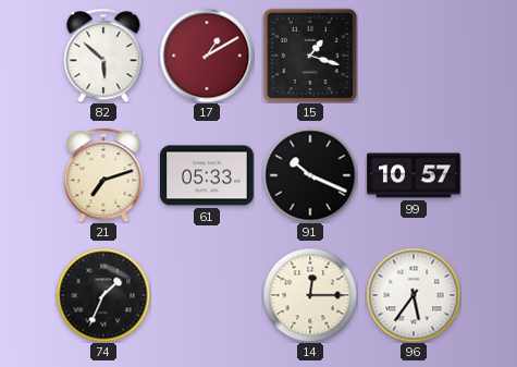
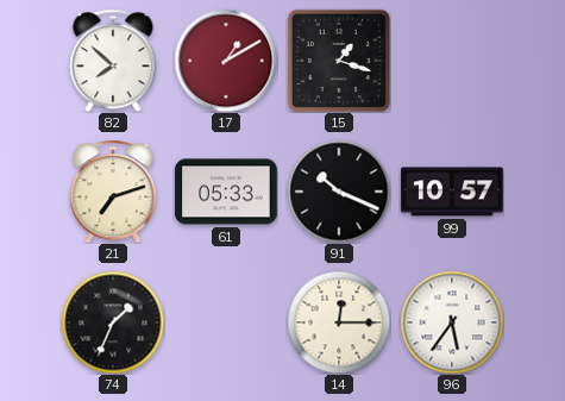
82: 5:52 -> 7:52
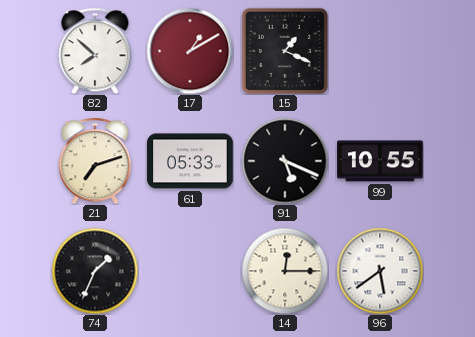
15: 1:18 -> 1:19
91: 10:19 -> 5:19
99: 10:57 -> 10:55
96: 5:36 -> 5:39
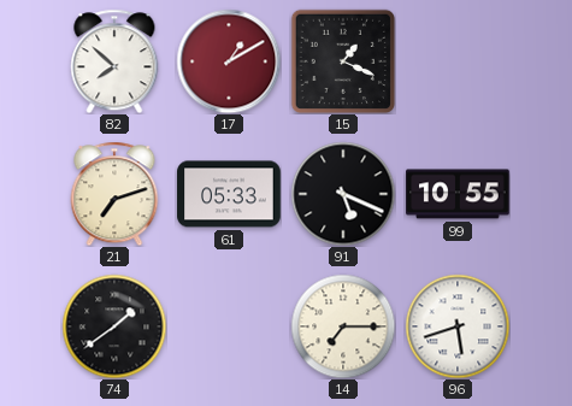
74: 1:34 -> 1:39
14: 12:15 -> 7:15
96: 5:39 -> 5:42
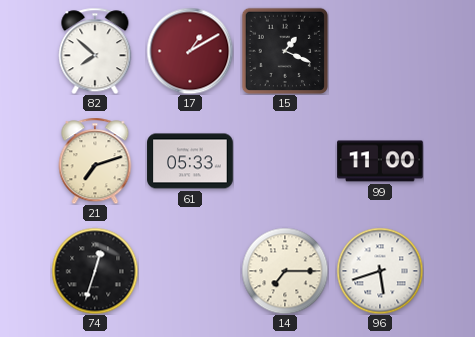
91: 5:19 -> none
99: 10:55 -> 11:00
74: 1:39 -> 12:33
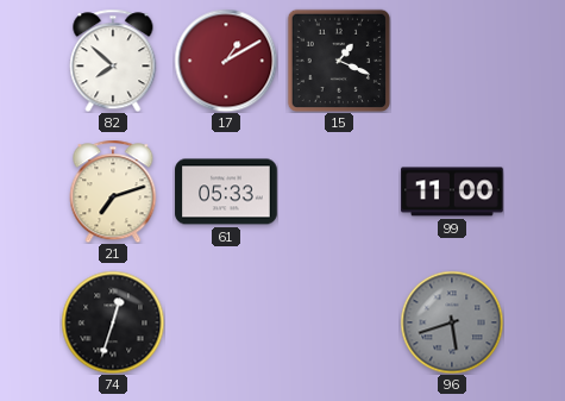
14: 7:15 -> none
96 dial: white -> grey
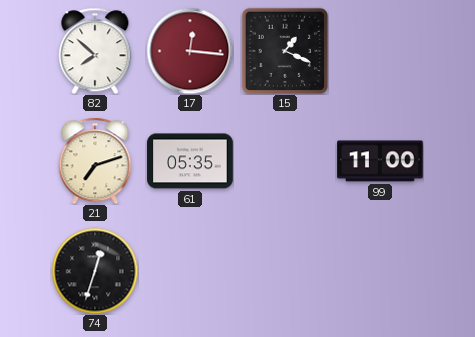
17: 1:10 -> 12:16
61: 05:33 -> 05:35
96: 5:42 -> none
